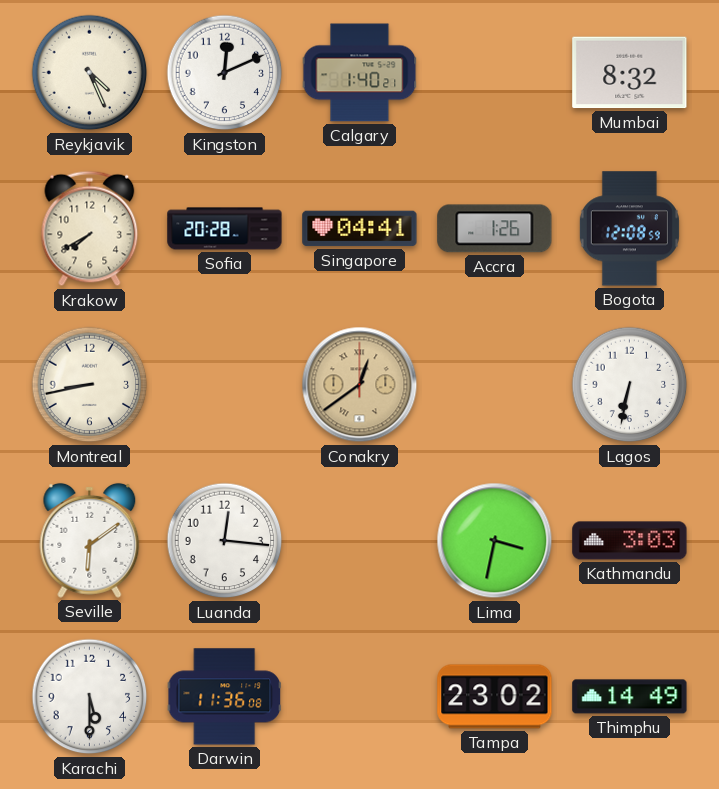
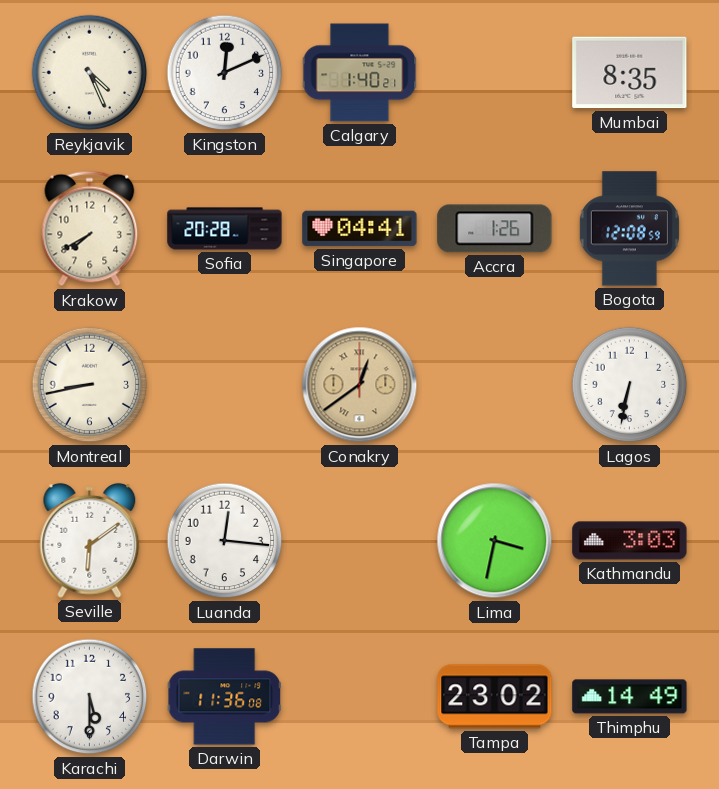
Mumbai: 8:32 -> 8:35
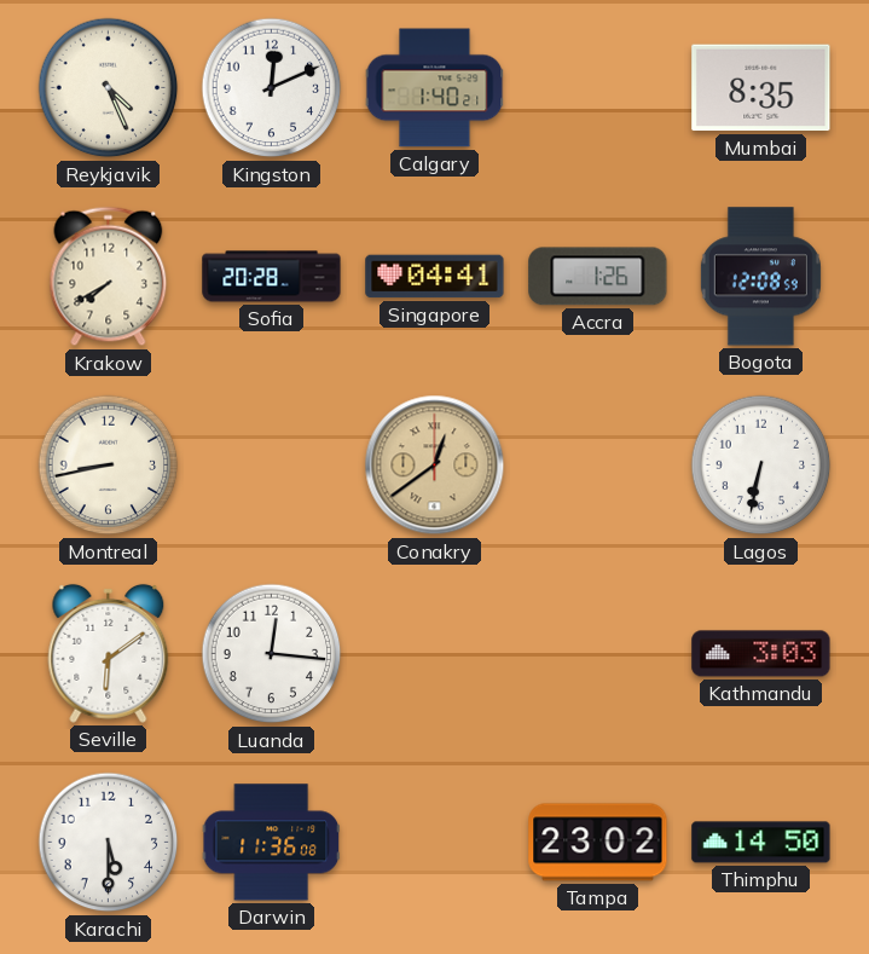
Lima: 3:32 -> none
Thimphu: 14:49 -> 14:50
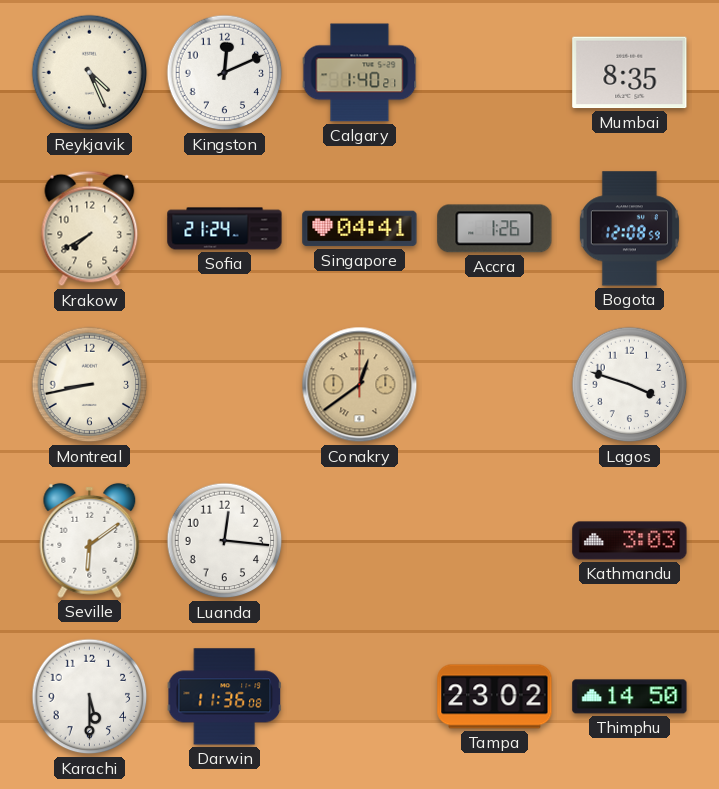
Sofia: 20:28 -> 21:24
Lagos: 6:32 -> 3:48
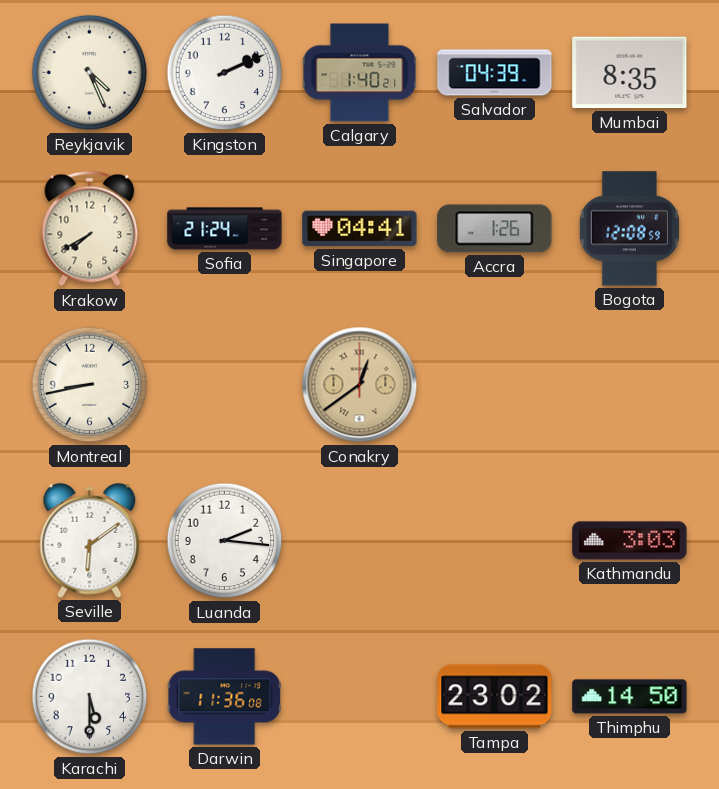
Kingston: 12:11 -> 2:11
Salvador: none -> 04:39
Lagos: 3:48 -> none
Luanda: 12:16 -> 2:16
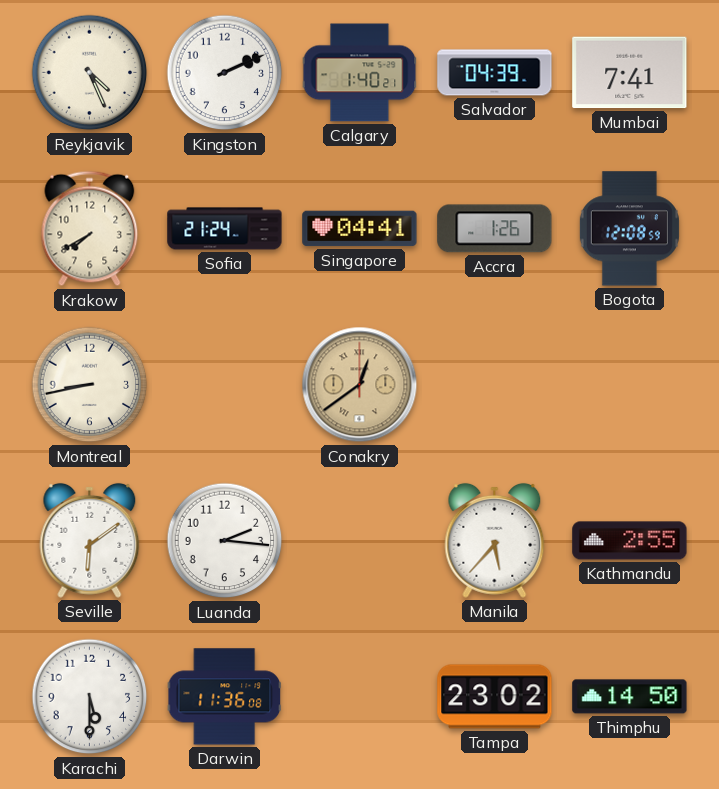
Mumbai: 8:35 -> 7:41
Manila: none -> 5:37
Kathmandu: 3:03 -> 2:55
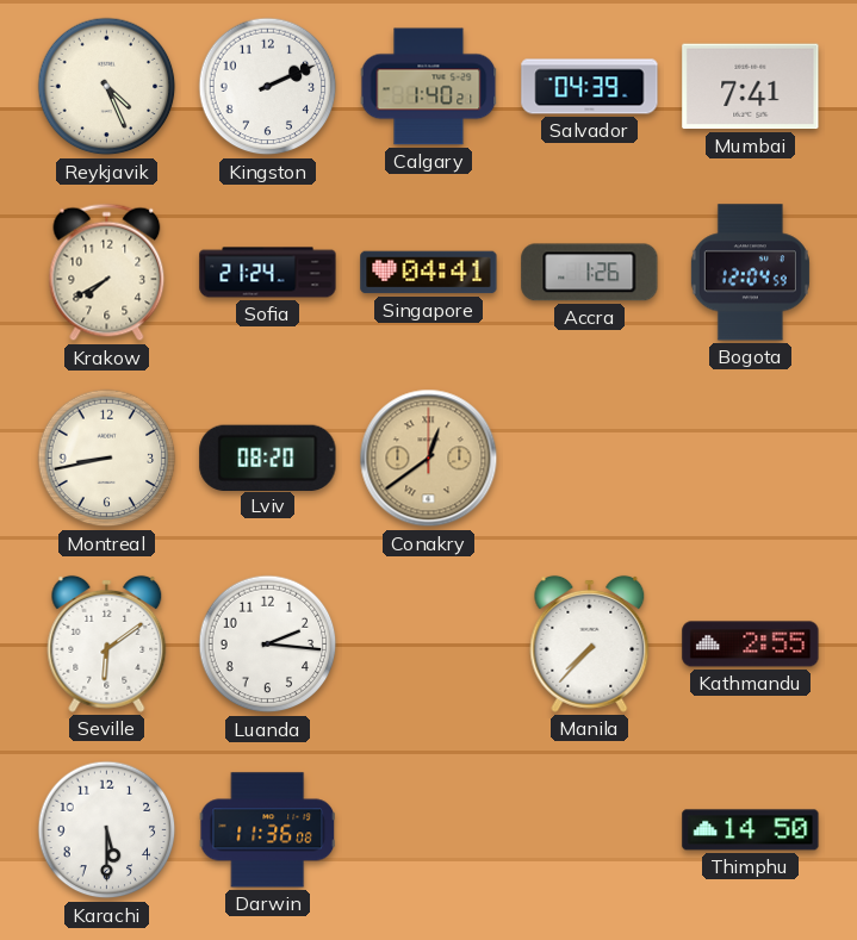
Bogota: 12:08 -> 12:04
Lviv: none -> 08:20
Manila: 5:37 -> 7:37
Tampa: 23:02 -> none
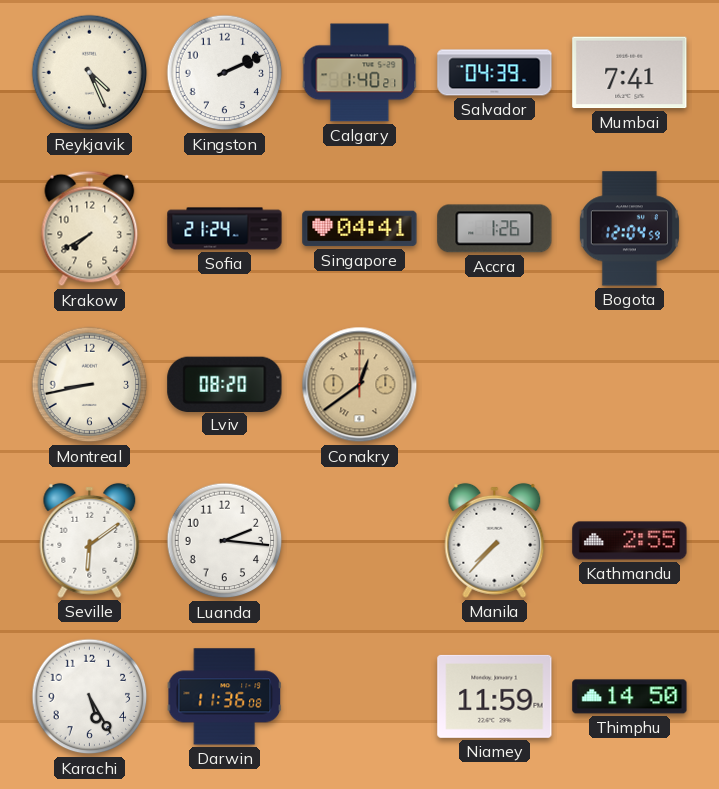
Karachi: 5:30 -> 5:25
Niamey: none -> 11:59
